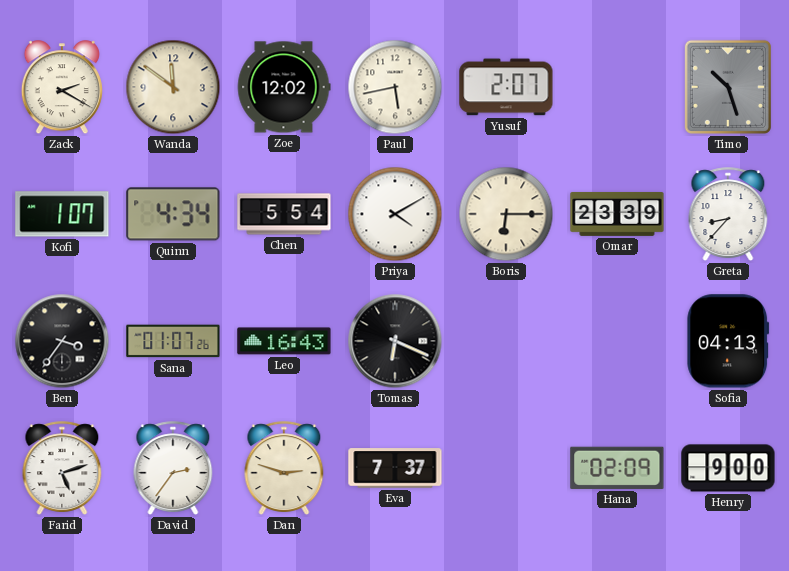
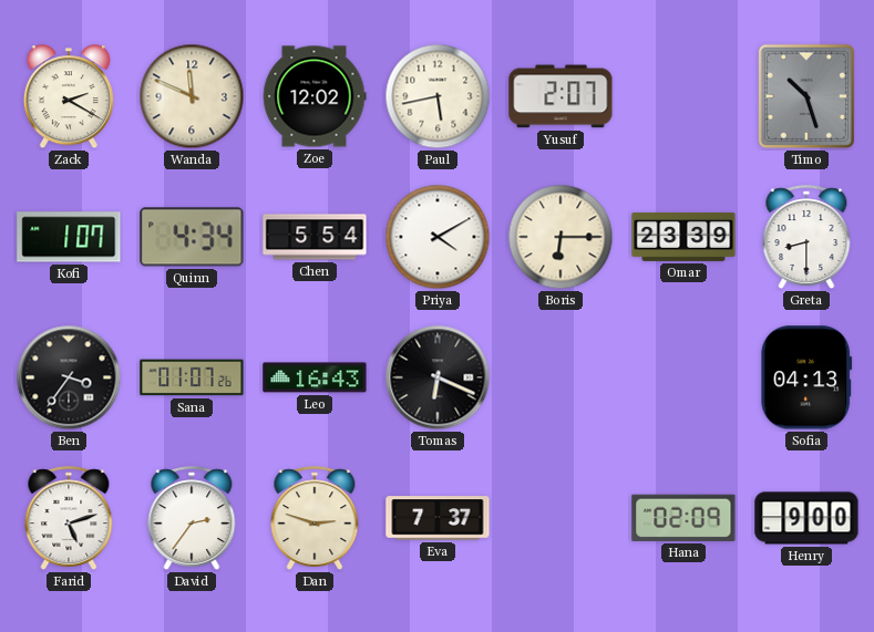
Wanda: 11:51 -> 11:49
Greta: 8:37 -> 8:30
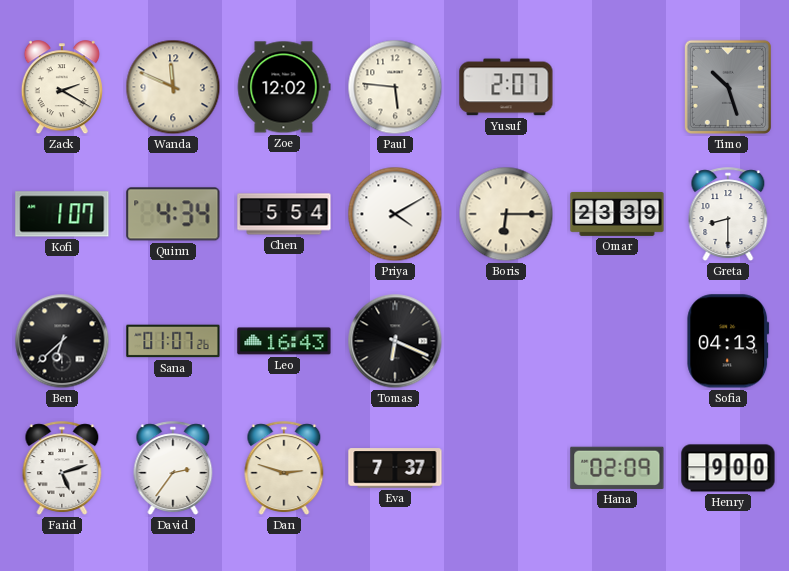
Paul: 5:43 -> 5:46
Ben: 3:36 -> 6:38
